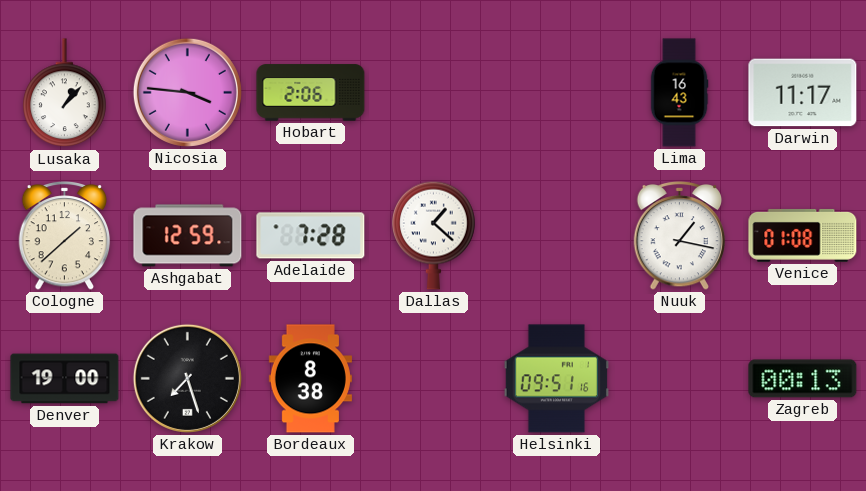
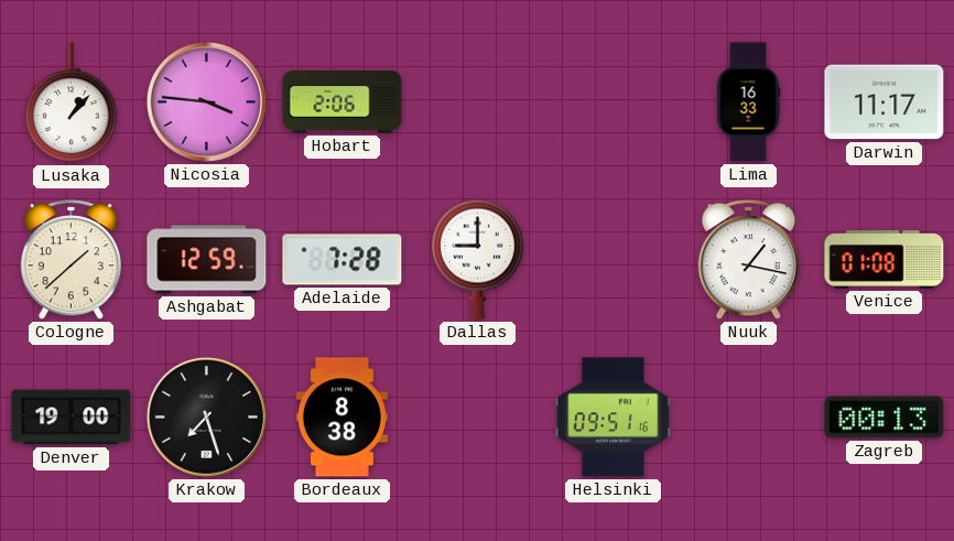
Lima: 16:43 -> 16:33
Dallas: 1:22 -> 9:00
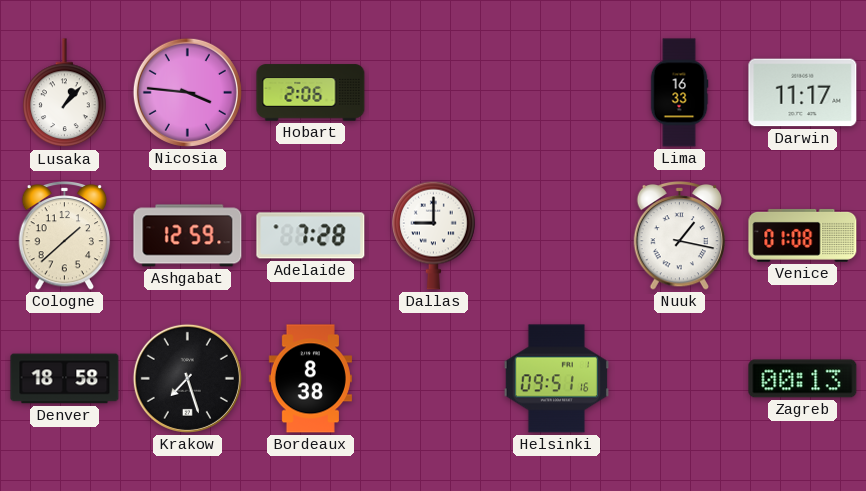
Denver: 19:00 -> 18:58
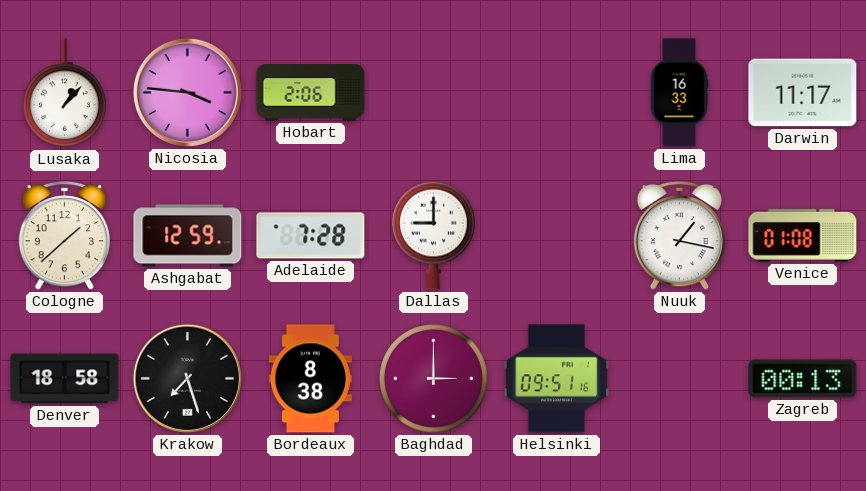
Baghdad: none -> 3:00
